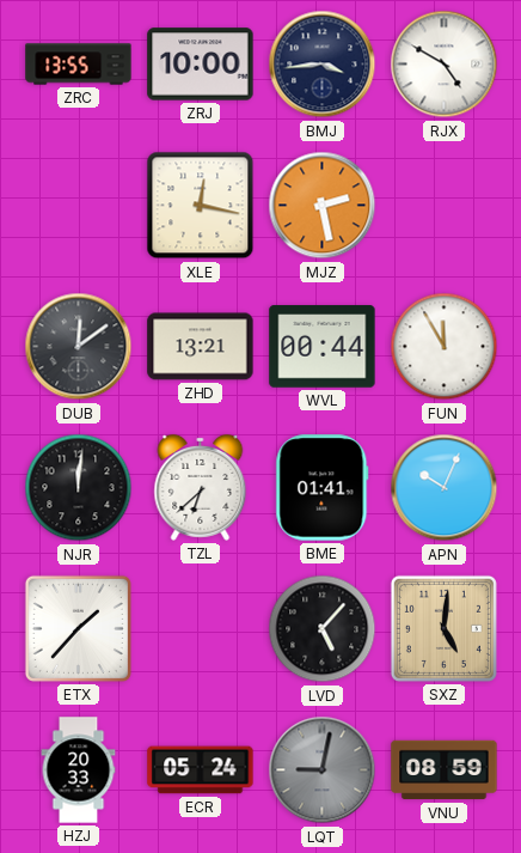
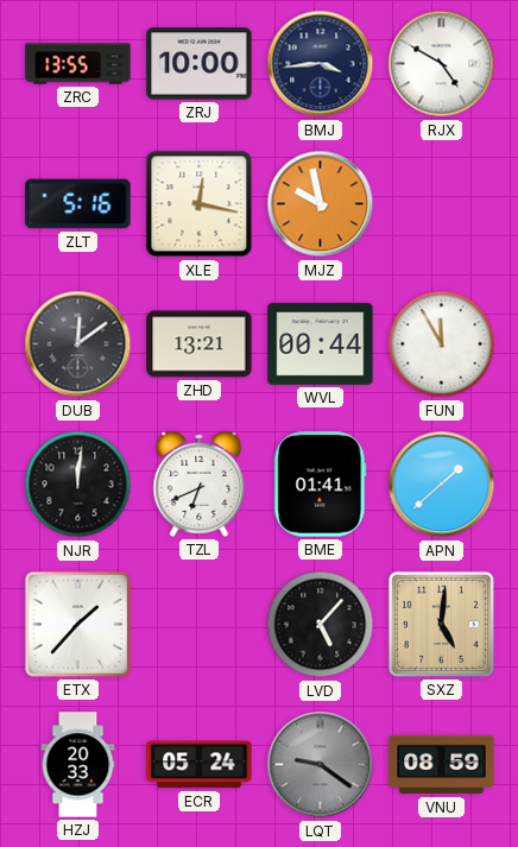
ZLT: none -> 5:16
MJZ: 2:28 -> 9:58
TZL: 6:38 -> 6:41
APN: 10:04 -> 1:38
LQT: 9:02 -> 9:21
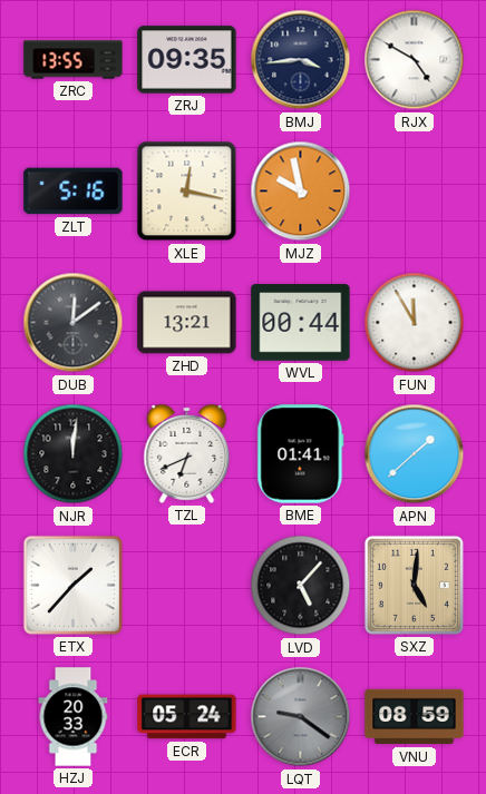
ZRJ: 10:00 -> 09:35
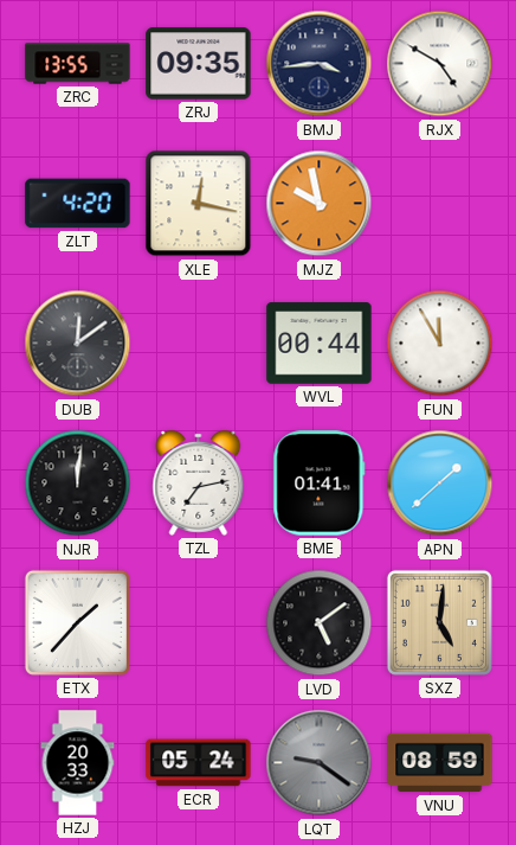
ZLT: 5:16 -> 4:20
ZHD: 13:21 -> none
TZL: 6:41 -> 7:13
LVD: 5:07 -> 5:09
